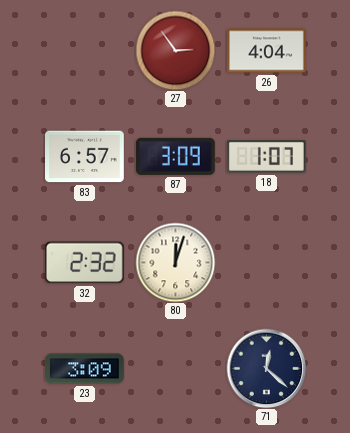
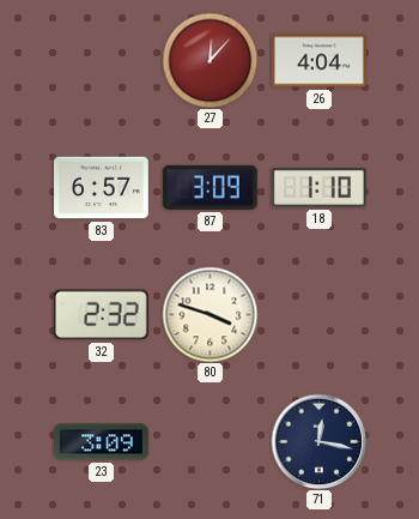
27: 2:54 -> 12:07
18: 1:07 -> 1:10
80: 12:03 -> 3:48
71: 12:22 -> 12:17
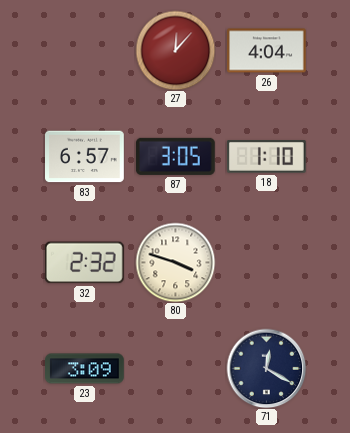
87: 3:09 -> 3:05
71: 12:17 -> 12:20
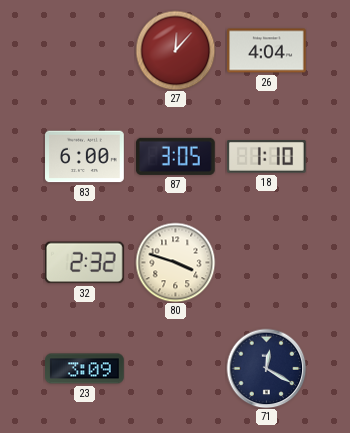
83: 6:57 -> 6:00
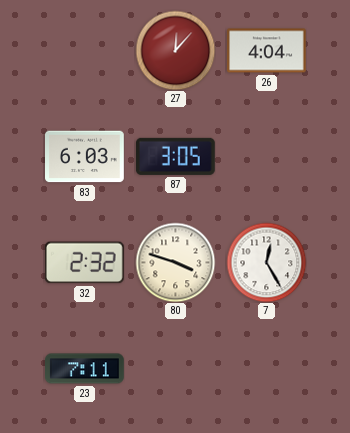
83: 6:00 -> 6:03
18: 1:10 -> none
7: none -> 12:25
23: 3:09 -> 7:11
71: 12:20 -> none
